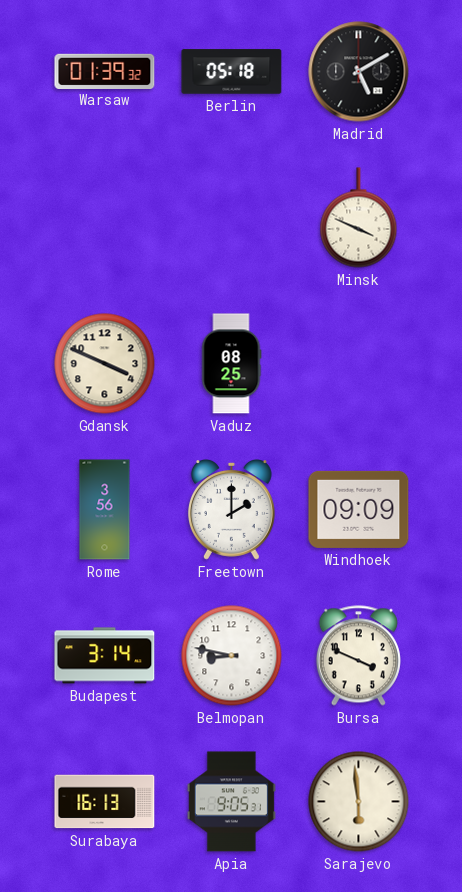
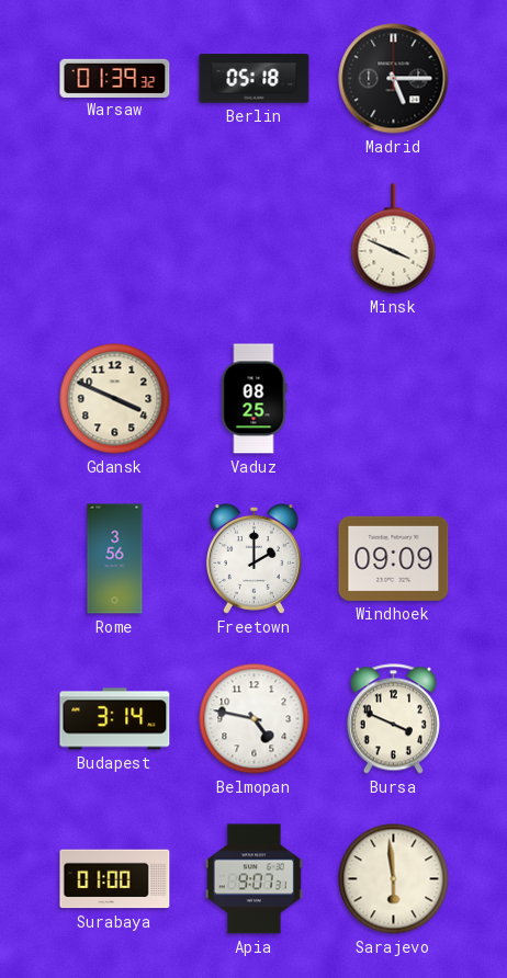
Madrid: 5:10 -> 5:15
Belmopan: 8:47 -> 4:47
Surabaya: 16:13 -> 01:00
Apia: 9:05 -> 9:07
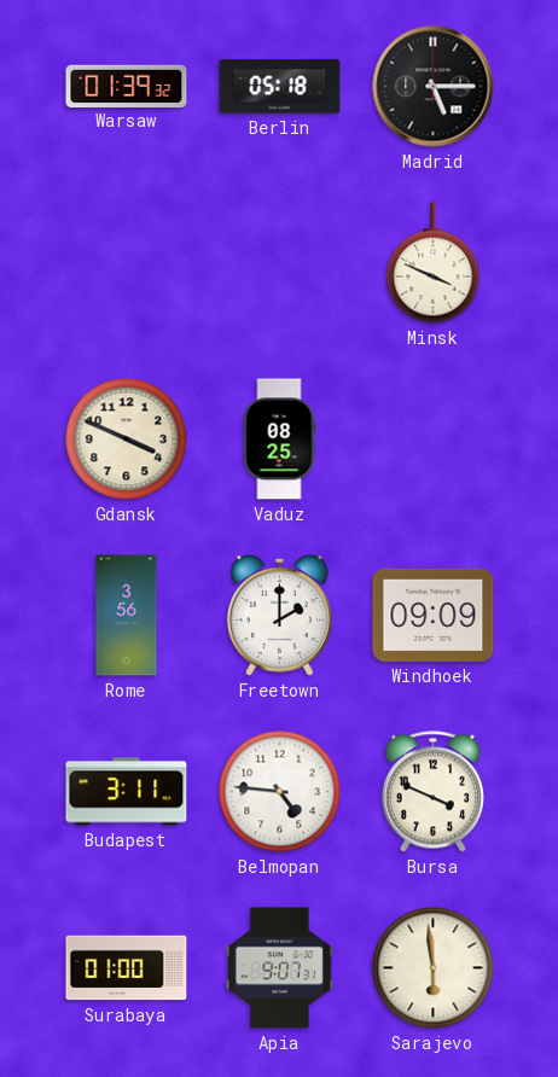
Budapest: 3:14 -> 3:11
Belmopan: 4:47 -> 4:46
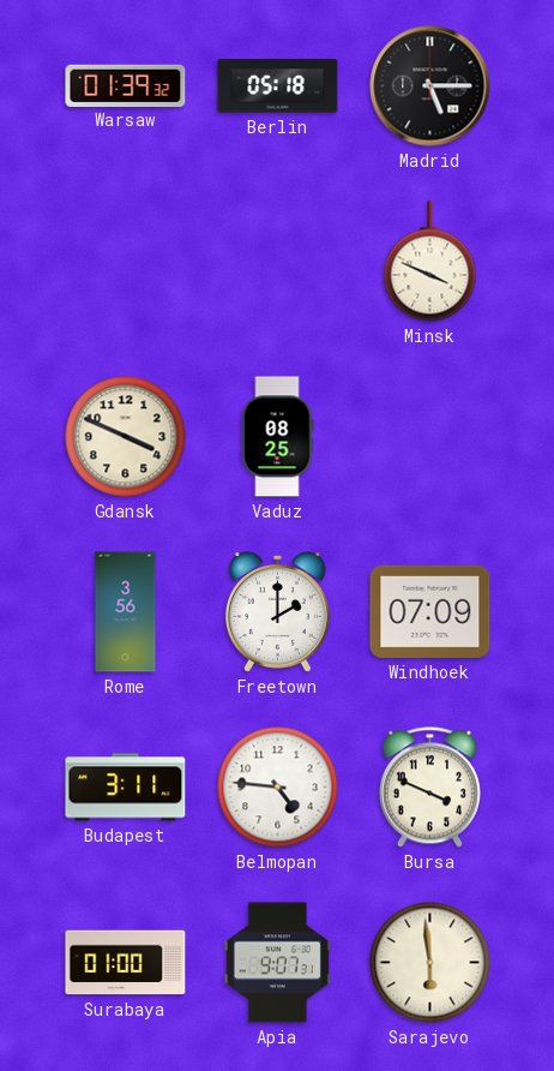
Windhoek: 09:09 -> 07:09
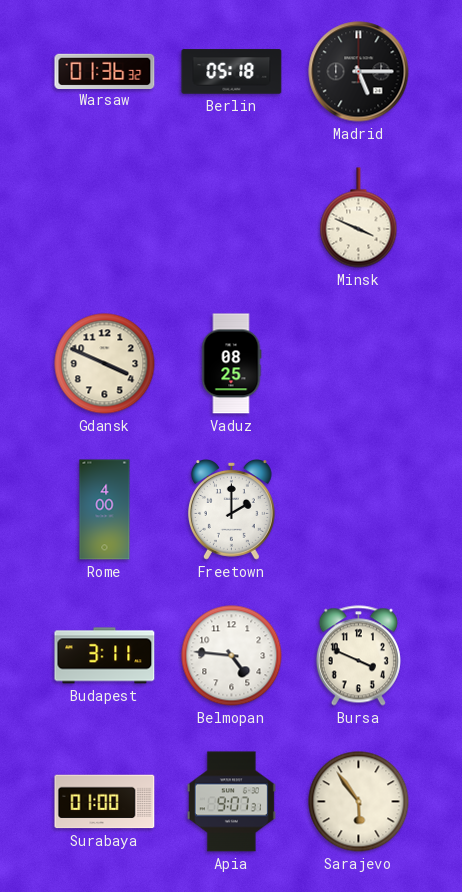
Warsaw: 01:39 -> 01:36
Rome: 3:56 -> 4:00
Windhoek: 07:09 -> none
Sarajevo: 5:59 -> 5:54
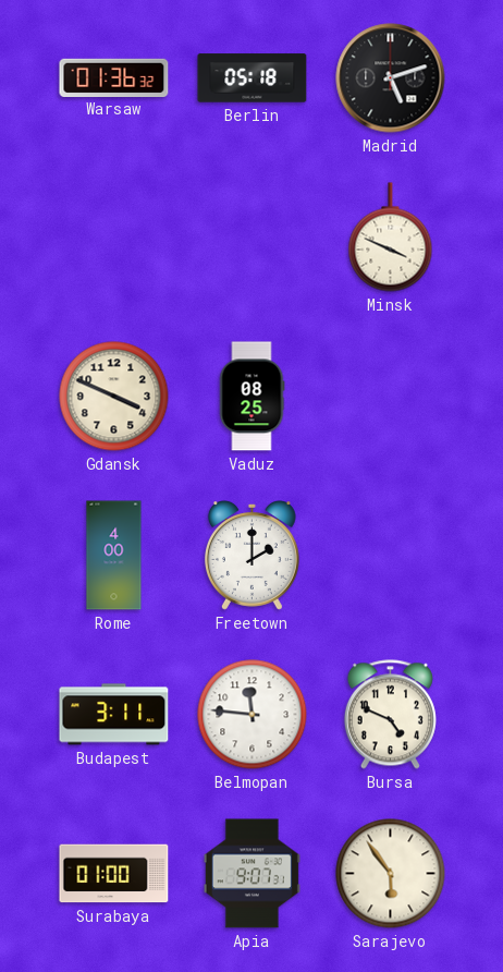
Madrid: 5:15 -> 5:12
Belmopan: 4:46 -> 11:46
Bursa: 3:49 -> 4:49
